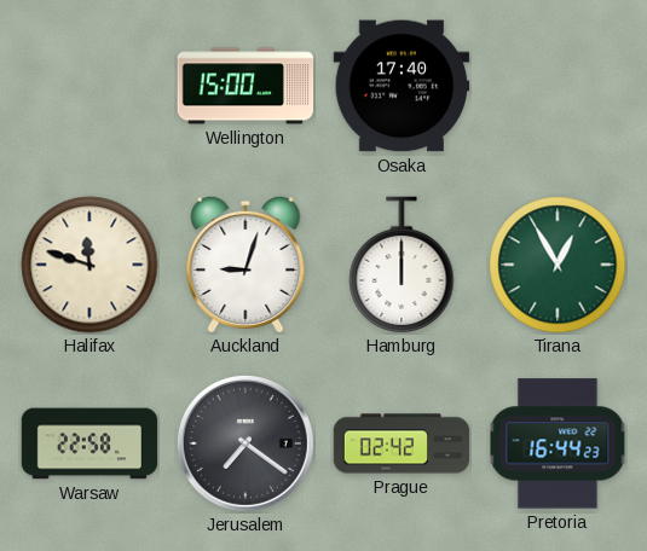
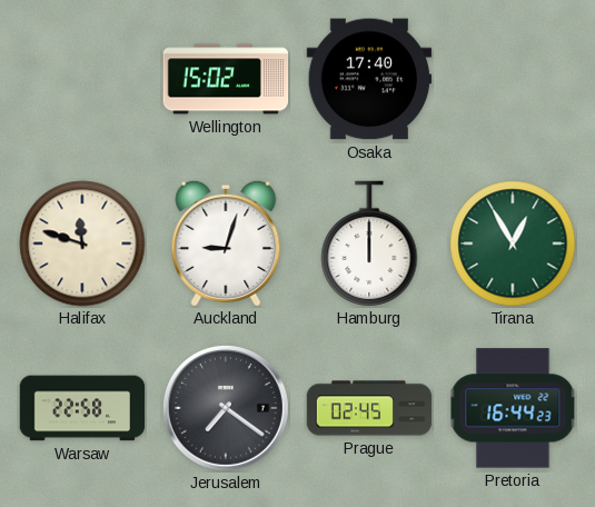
Wellington: 15:00 -> 15:02
Prague: 02:42 -> 02:45
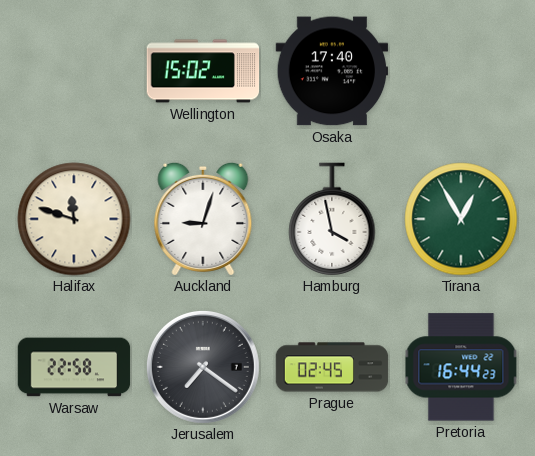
Hamburg: 12:00 -> 3:58
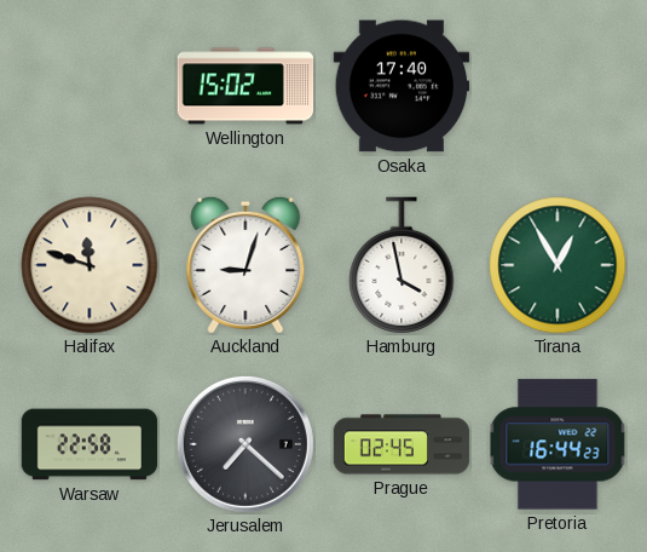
Jerusalem: 7:21 -> 7:22
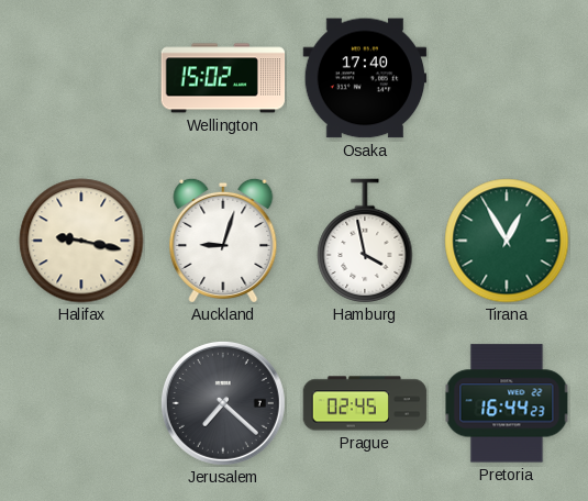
Halifax: 11:48 -> 9:17
Warsaw: 22:58 -> none
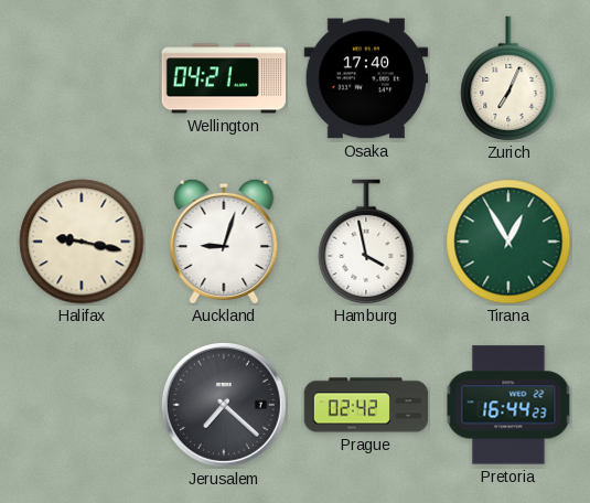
Wellington: 15:02 -> 04:21
Zurich: none -> 7:04
Prague: 02:45 -> 02:42
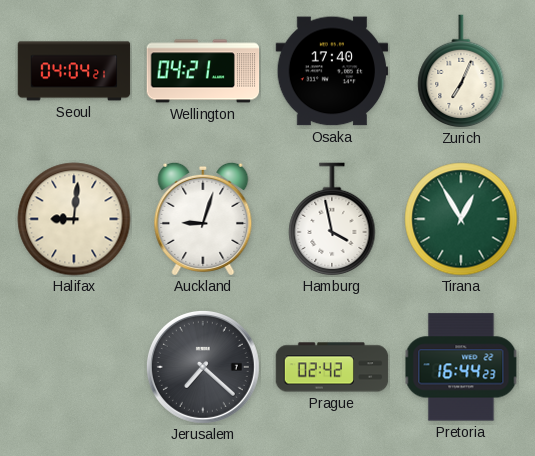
Seoul: none -> 04:04
Halifax: 9:17 -> 9:01
